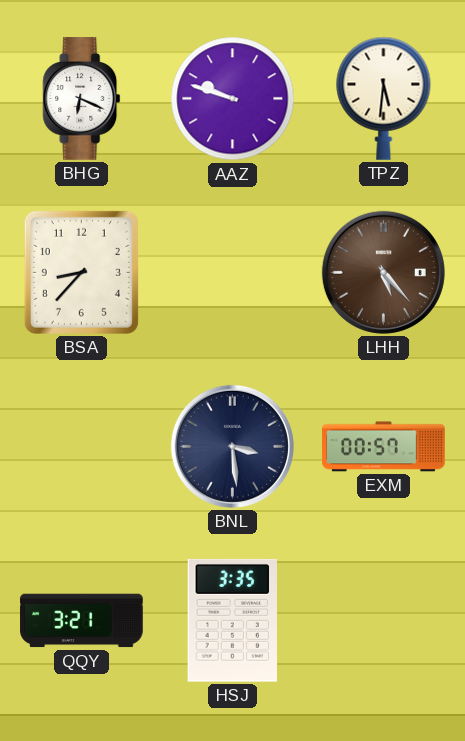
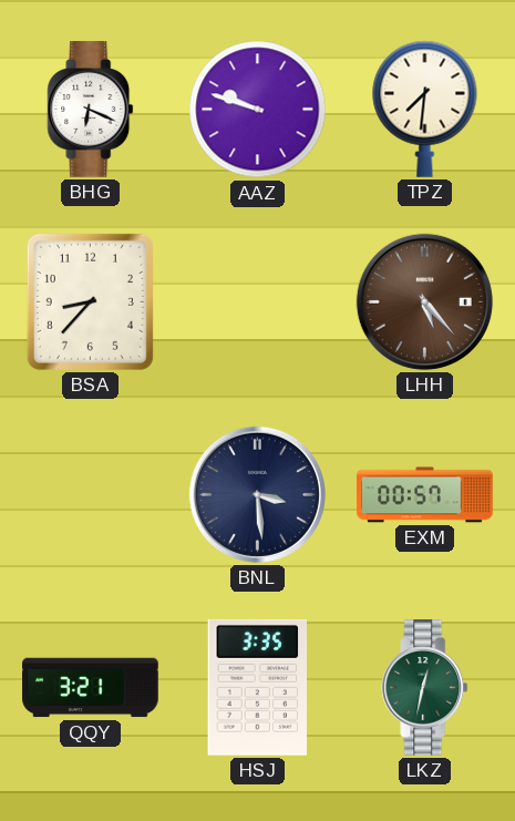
TPZ: 5:31 -> 7:31
LKZ: none -> 12:32
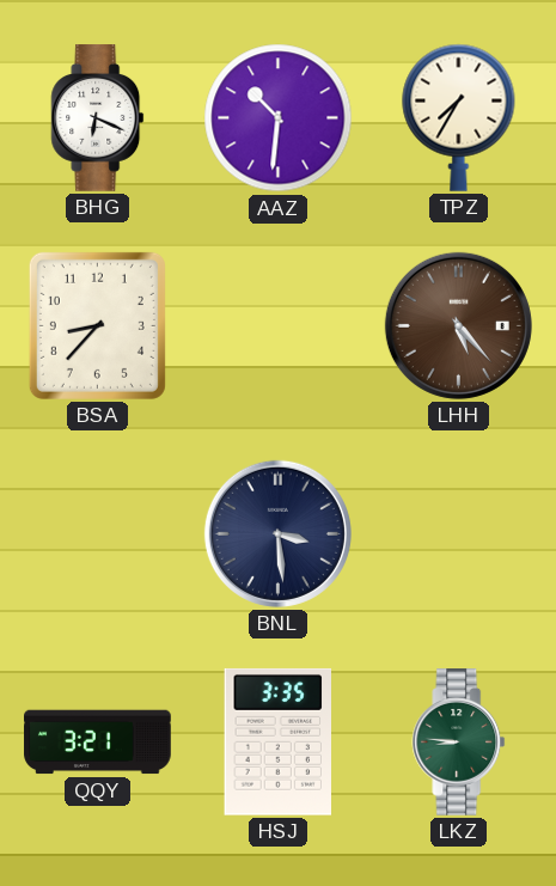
AAZ: 9:48 -> 10:31
TPZ: 7:31 -> 7:35
EXM: 00:57 -> none
LKZ: 12:32 -> 8:46
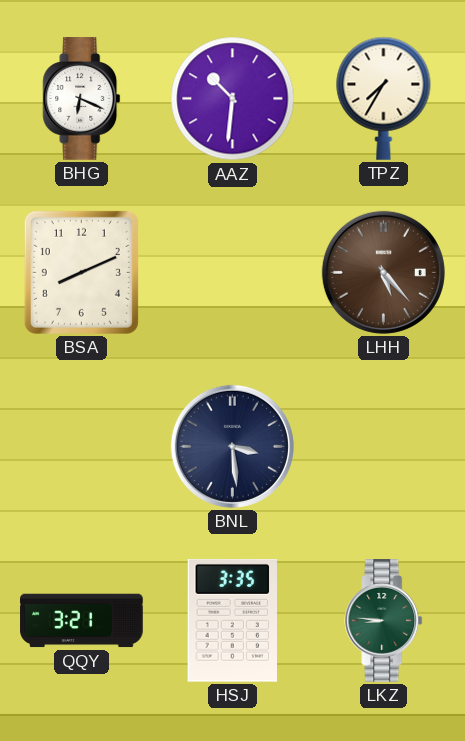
BSA: 8:37 -> 8:11
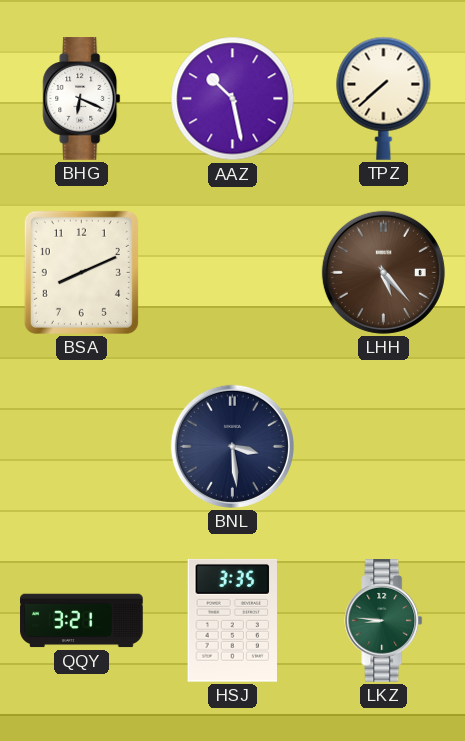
AAZ: 10:31 -> 10:28
TPZ: 7:35 -> 7:38
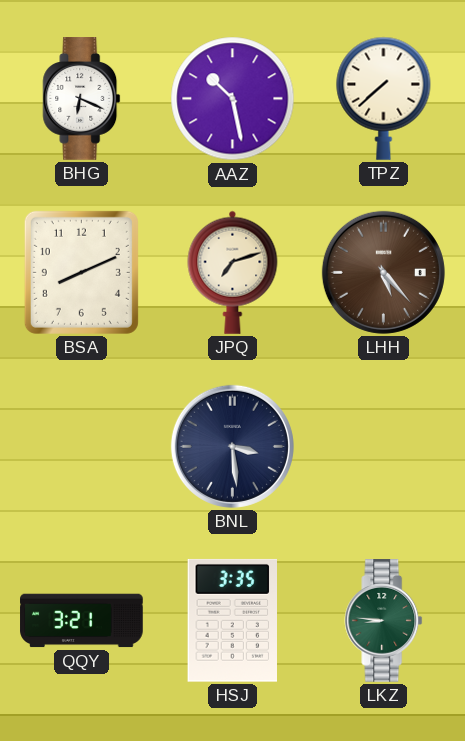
JPQ: none -> 7:12
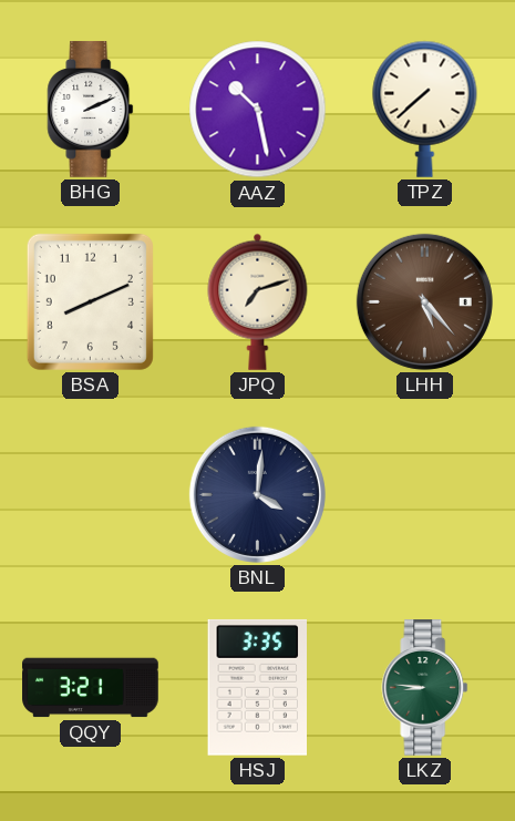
BHG: 6:19 -> 2:11
BNL: 3:29 -> 4:01
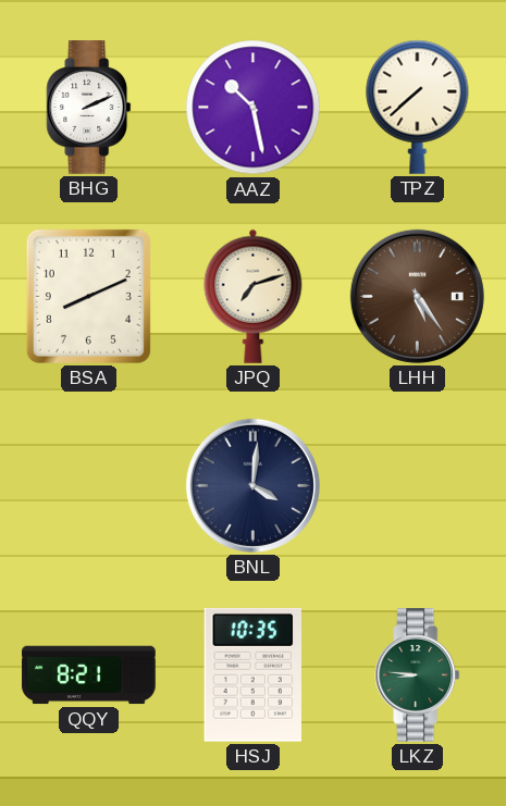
LHH: 5:23 -> 5:24
QQY: 3:21 -> 8:21
HSJ: 3:35 -> 10:35
